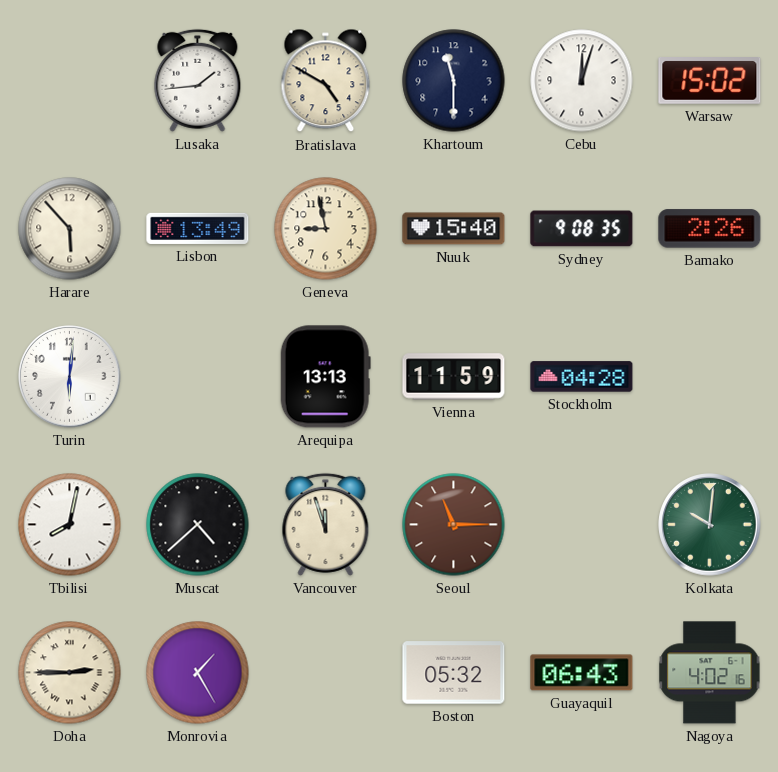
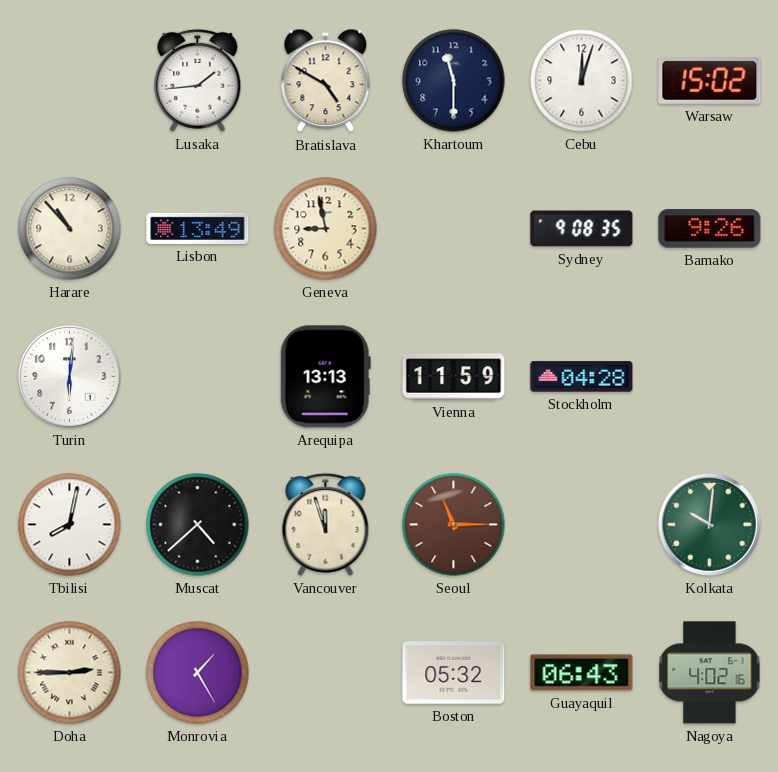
Harare: 5:53 -> 10:53
Nuuk: 15:40 -> none
Bamako: 2:26 -> 9:26
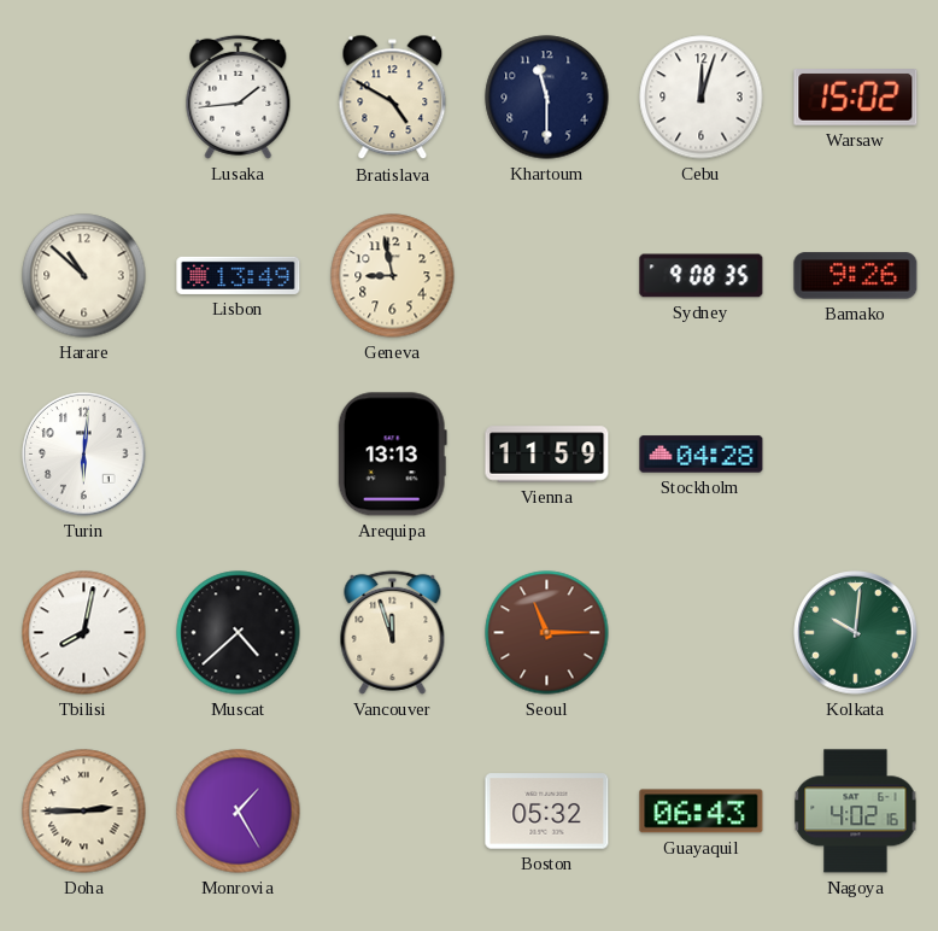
Harare: 10:53 -> 10:52
